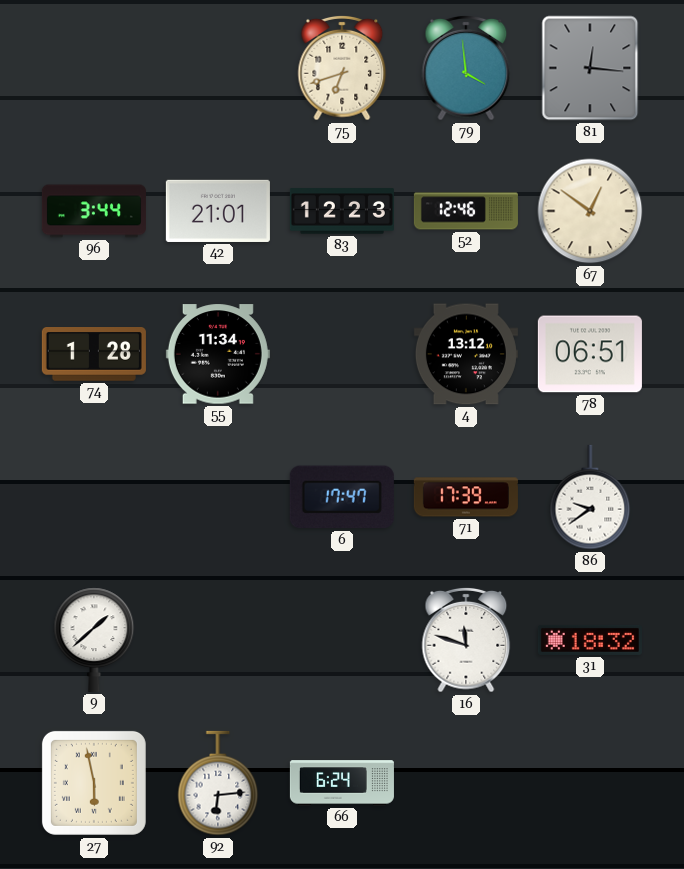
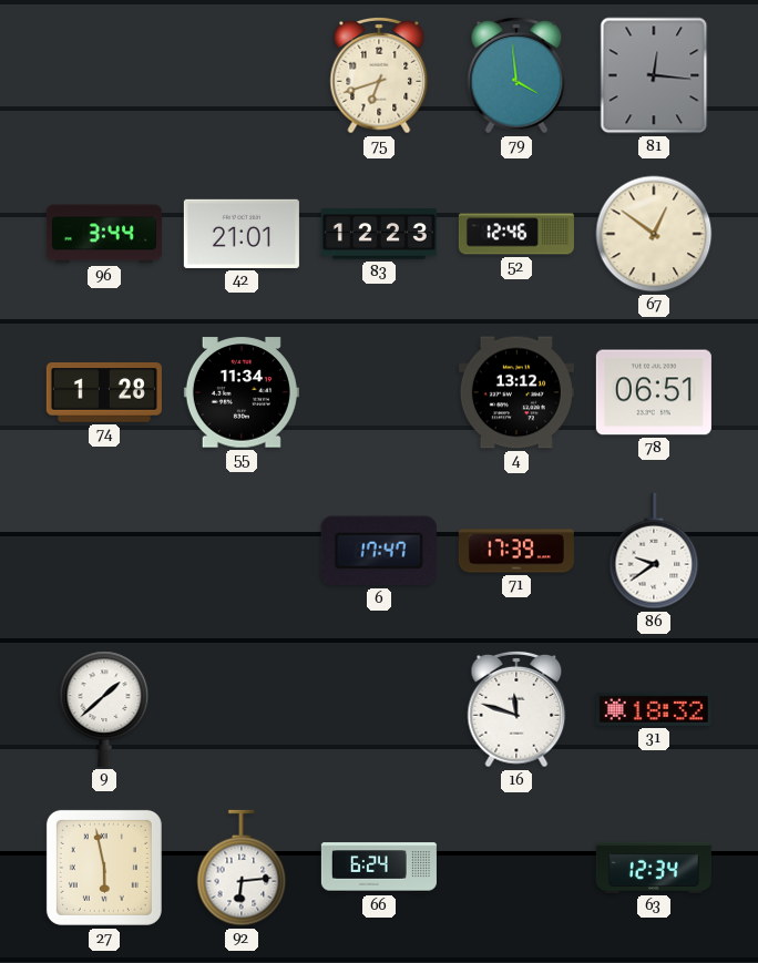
63: none -> 12:34
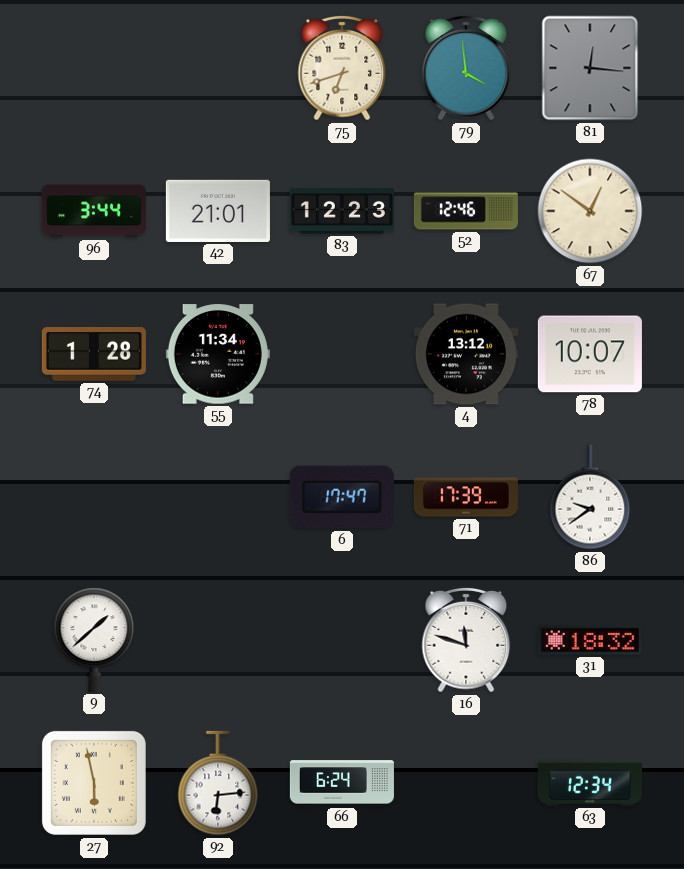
78: 06:51 -> 10:07
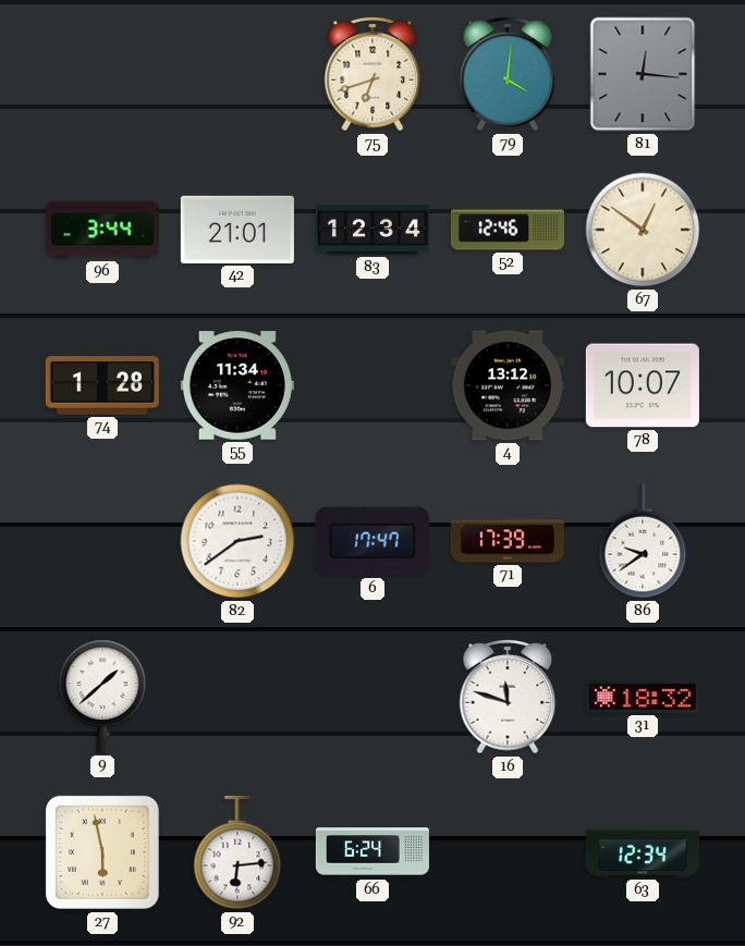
79: 3:59 -> 4:01
83: 12:23 -> 12:34
82: none -> 2:39
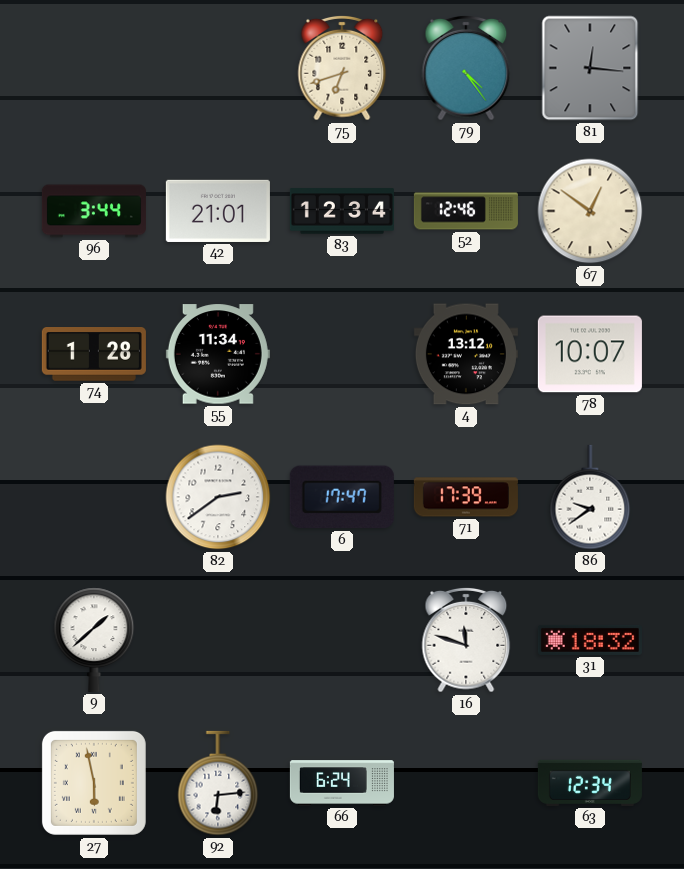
79: 4:01 -> 4:24
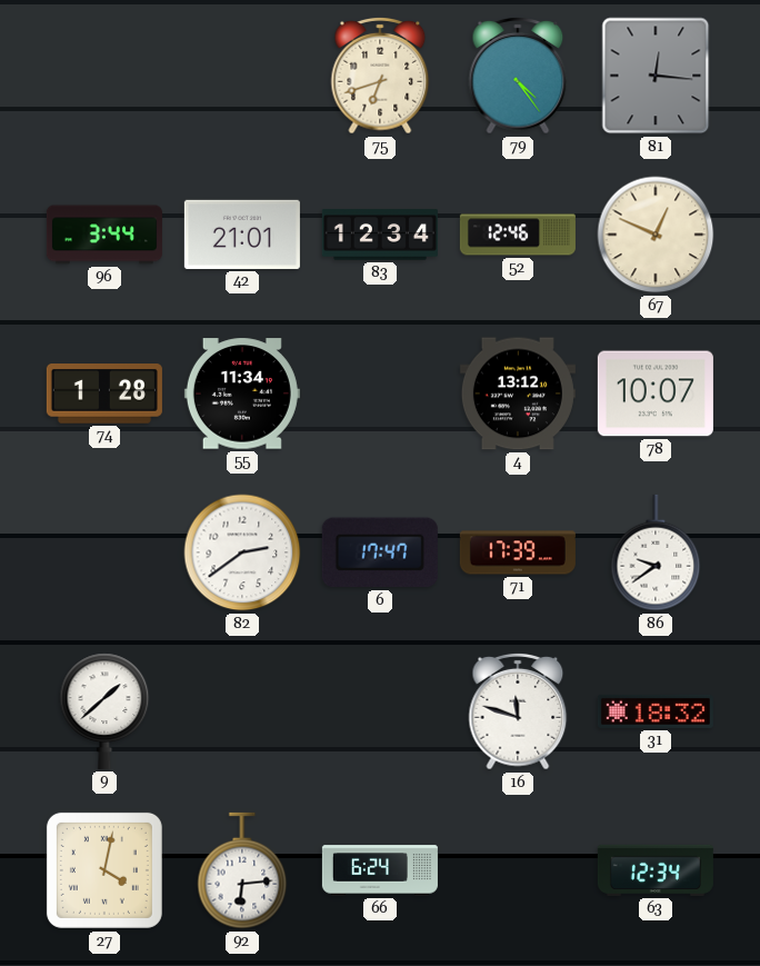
67: 12:51 -> 12:49
27: 5:58 -> 4:02
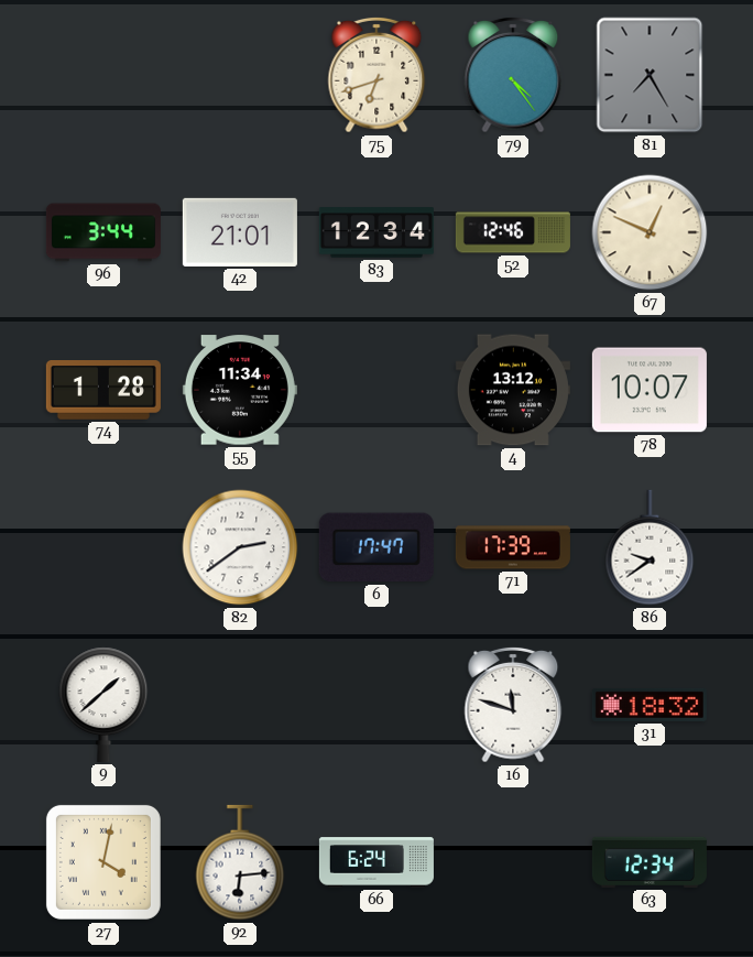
81: 12:16 -> 7:25
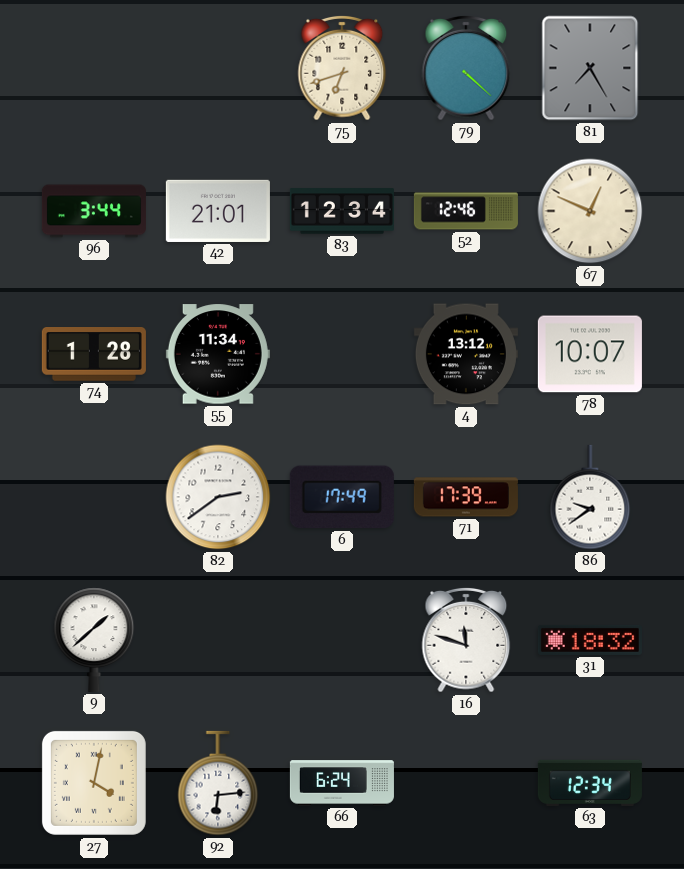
79: 4:24 -> 4:22
6: 17:47 -> 17:49
